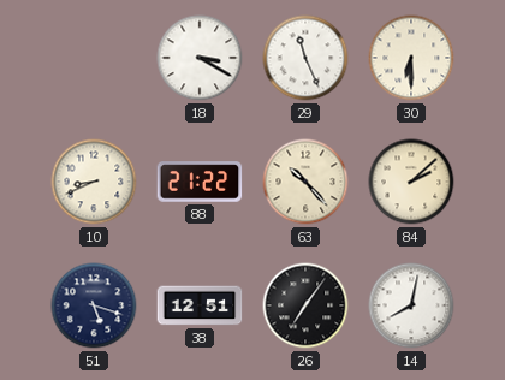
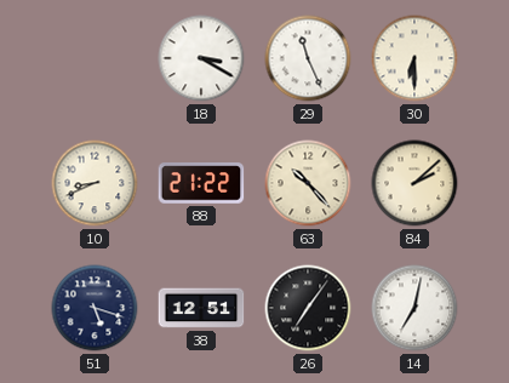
14: 8:02 -> 7:02
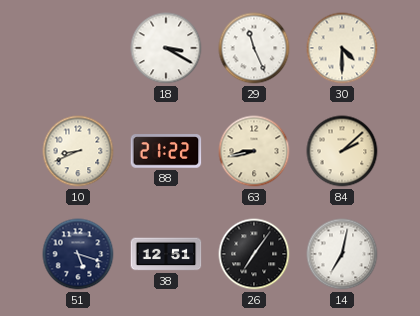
30: 6:30 -> 4:30
63: 10:23 -> 8:43
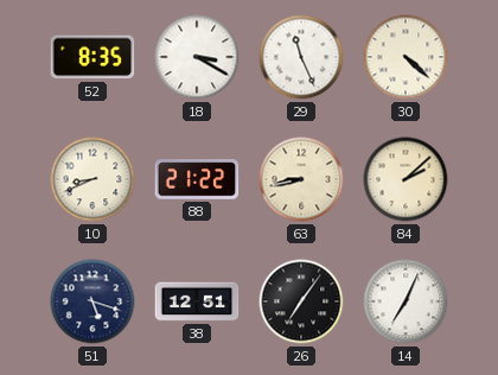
52: none -> 8:35
30: 4:30 -> 4:22
14: 7:02 -> 7:04
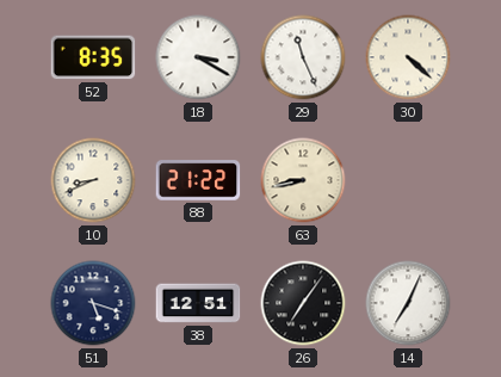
84: 2:08 -> none
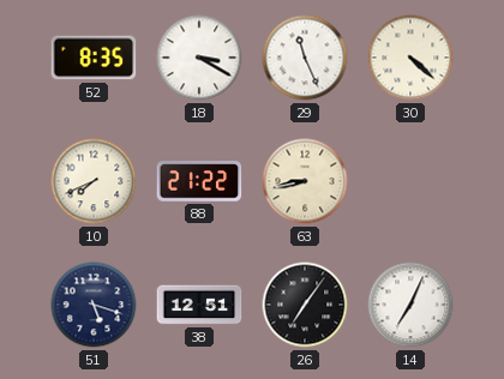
10: 8:41 -> 7:41
